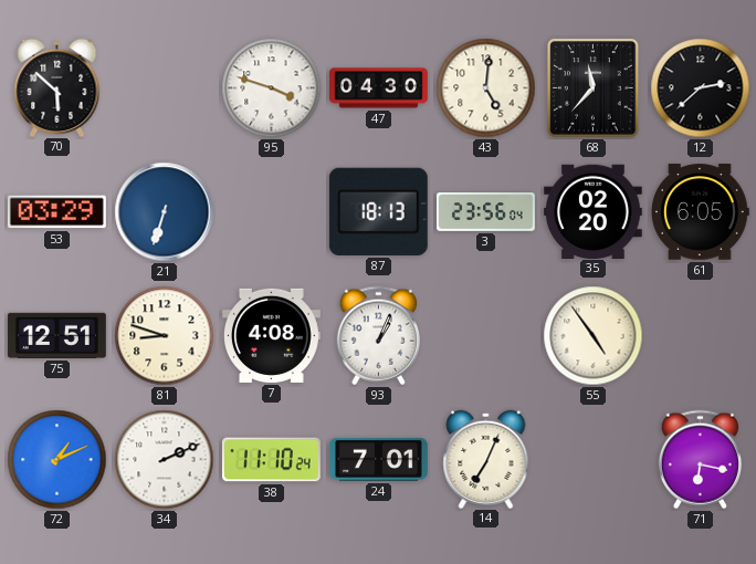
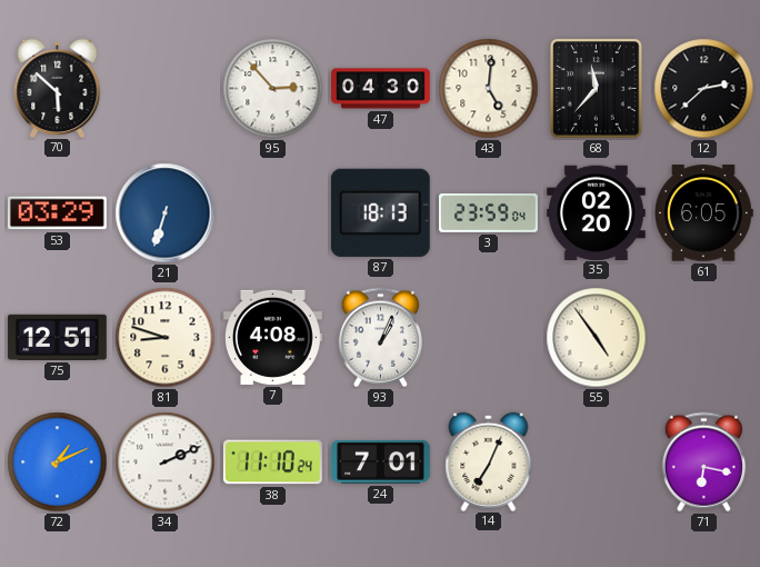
95: 3:48 -> 2:53
3: 23:56 -> 23:59
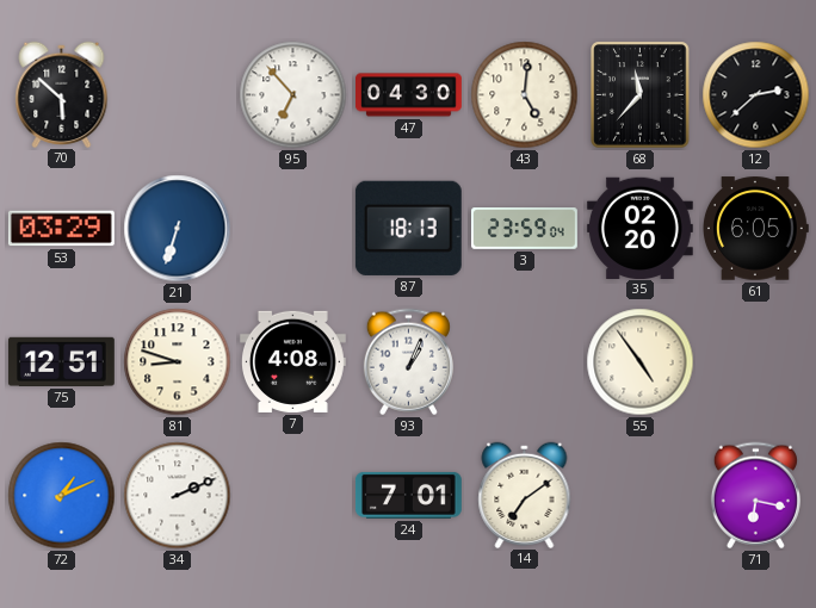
95: 2:53 -> 6:53
38: 11:10 -> none
14: 7:04 -> 7:09
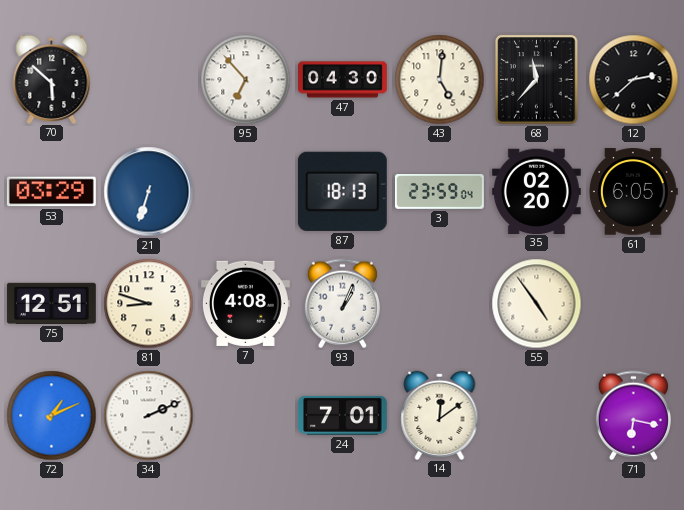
14: 7:09 -> 12:09
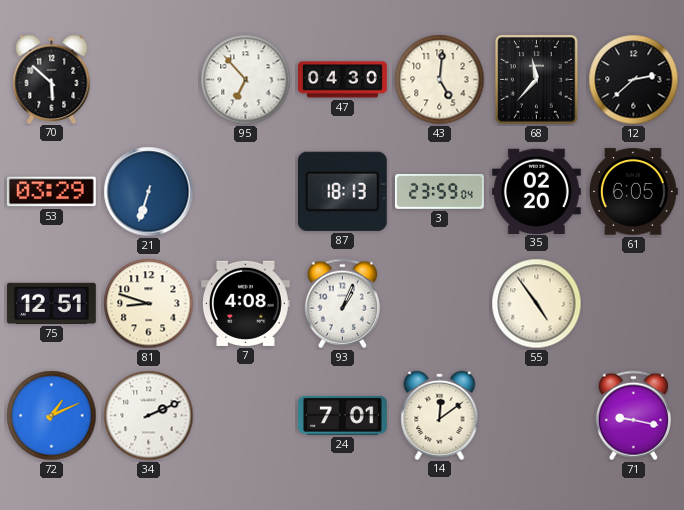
71: 6:17 -> 9:17
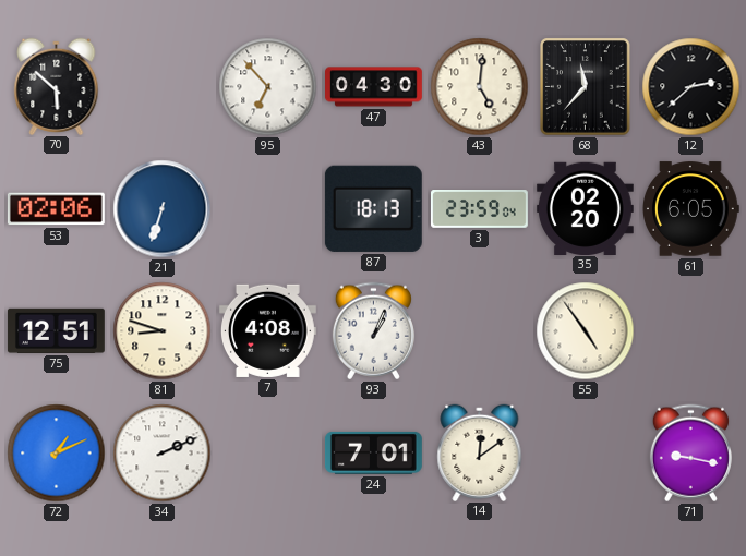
53: 03:29 -> 02:06
